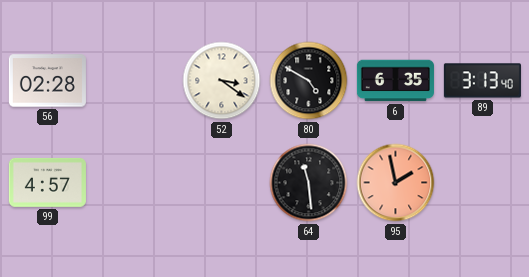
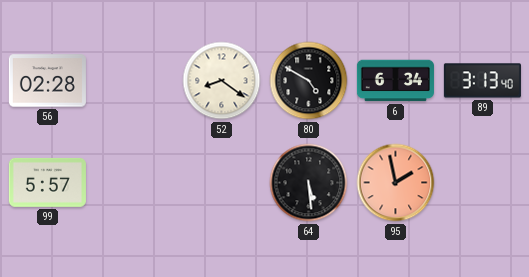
52: 3:21 -> 8:21
6: 6:35 -> 6:34
99: 4:57 -> 5:57
64: 11:29 -> 5:29
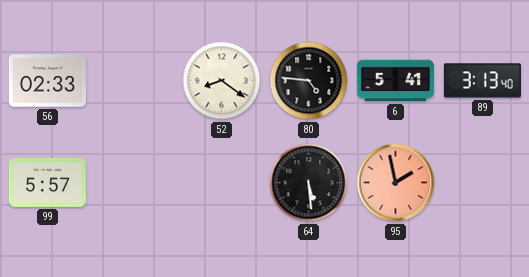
56: 02:28 -> 02:33
80: 4:50 -> 4:46
6: 6:34 -> 5:41
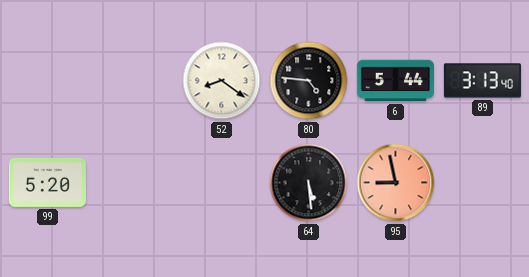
56: 02:33 -> none
6: 5:41 -> 5:44
99: 5:57 -> 5:20
95: 1:58 -> 8:58
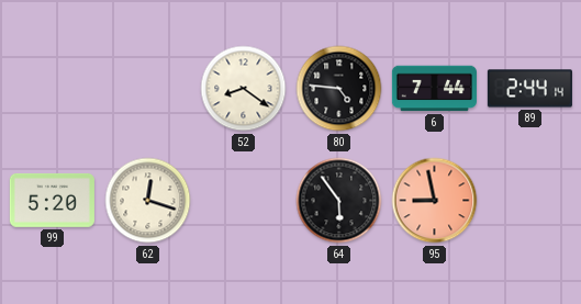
6: 5:44 -> 7:44
89: 3:13 -> 2:44
62: none -> 12:18
64: 5:29 -> 5:54
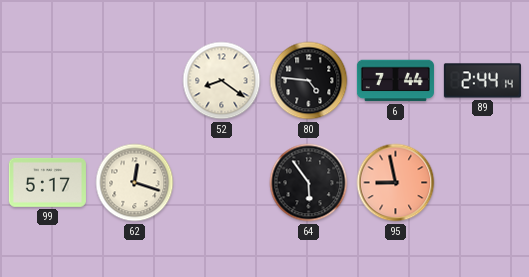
99: 5:20 -> 5:17
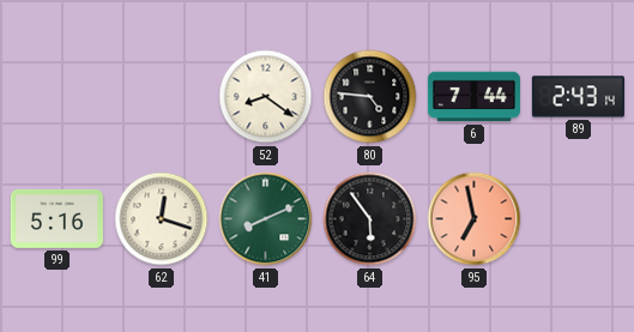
89: 2:44 -> 2:43
99: 5:17 -> 5:16
41: none -> 8:11
95: 8:58 -> 6:58
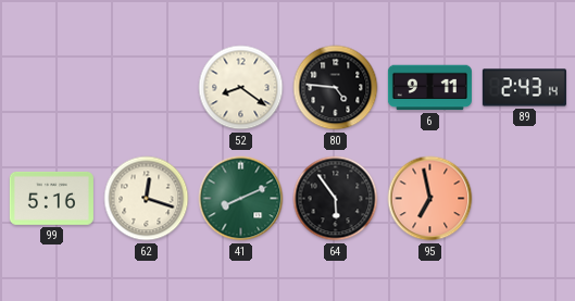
6: 7:44 -> 9:11
